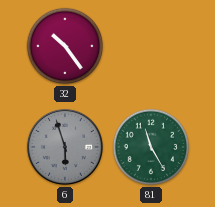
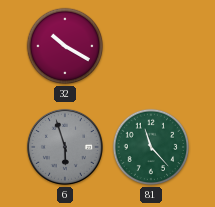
32: 10:24 -> 10:20
81: 11:25 -> 11:23
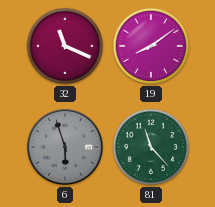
32: 10:20 -> 11:19
19: none -> 8:09
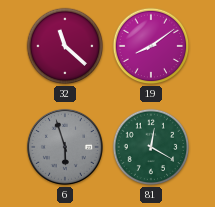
32: 11:19 -> 11:22
81: 11:23 -> 12:20
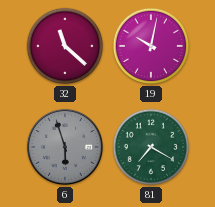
19: 8:09 -> 10:02
81: 12:20 -> 7:20
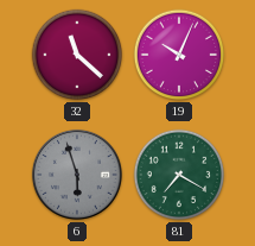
19: 10:02 -> 10:04
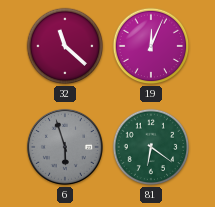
19: 10:04 -> 12:04
81: 7:20 -> 6:21
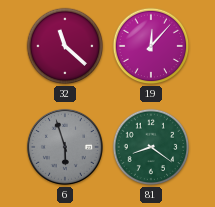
19: 12:04 -> 12:07
81: 6:21 -> 8:21
